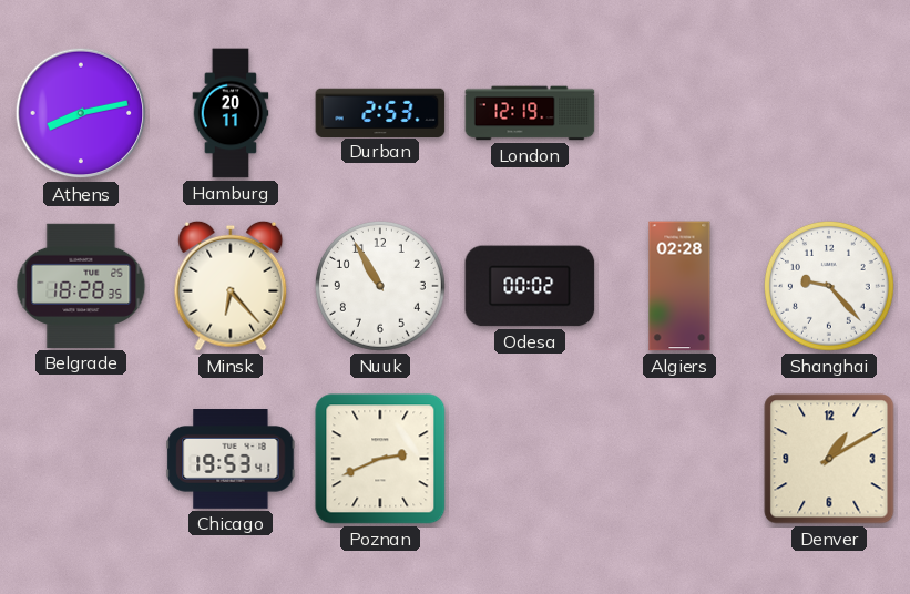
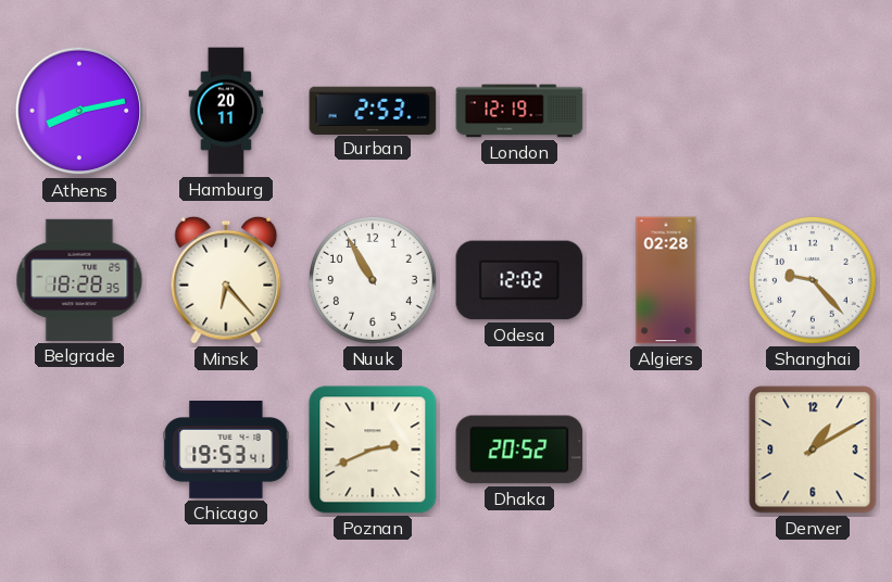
Odesa: 00:02 -> 12:02
Dhaka: none -> 20:52
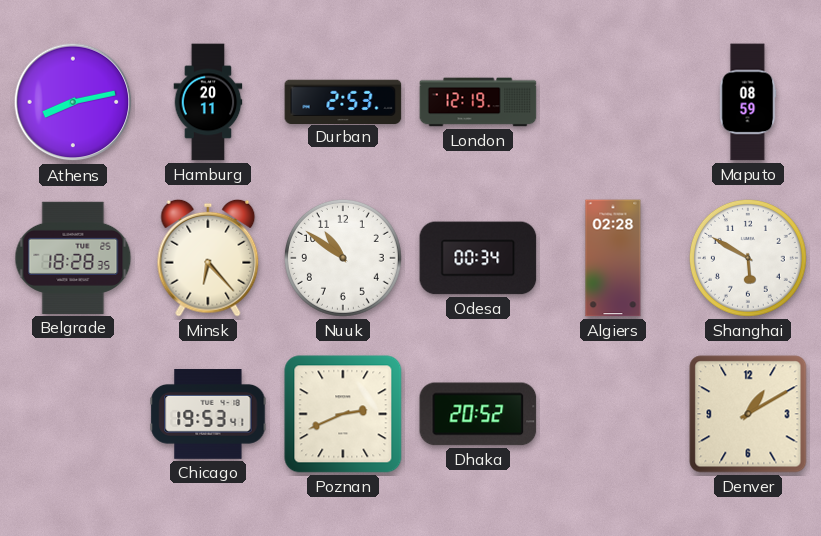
Maputo: none -> 08:59
Nuuk: 10:55 -> 10:51
Odesa: 12:02 -> 00:34
Shanghai: 9:23 -> 5:50
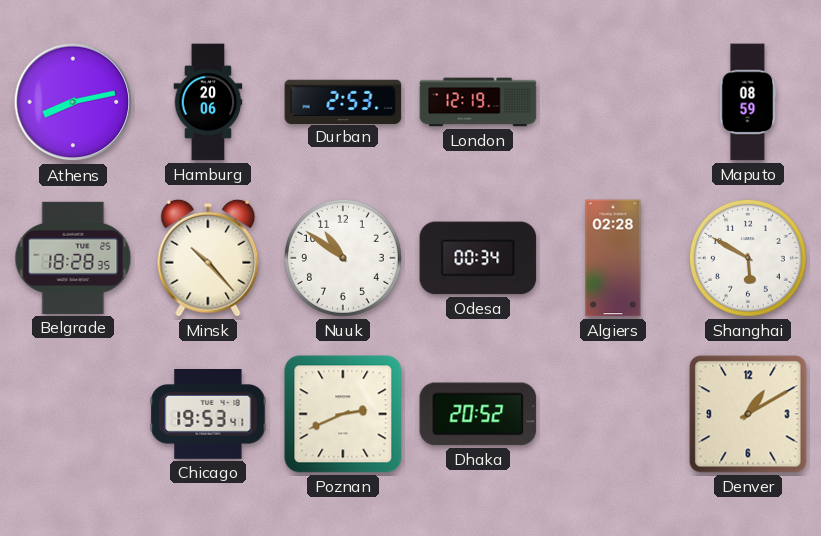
Hamburg: 20:11 -> 20:06
Minsk: 6:23 -> 10:23
